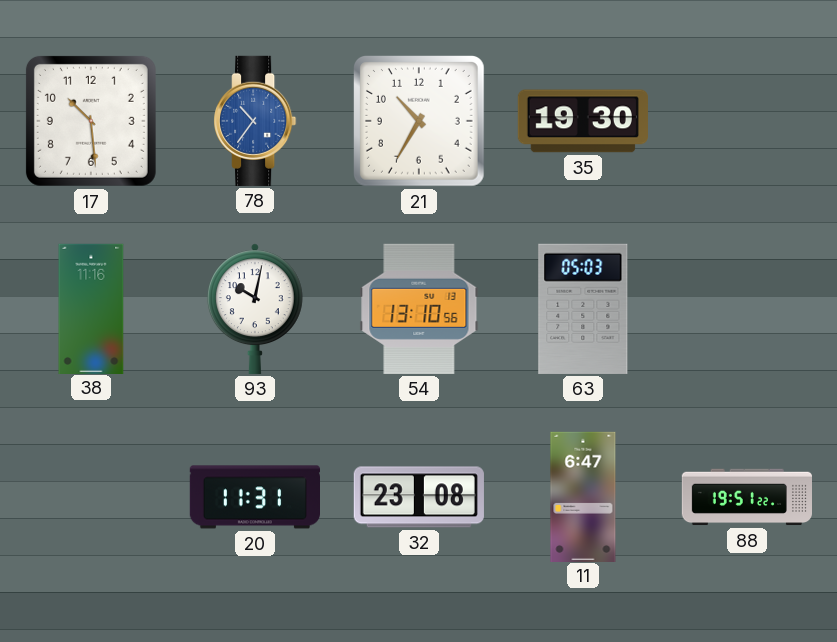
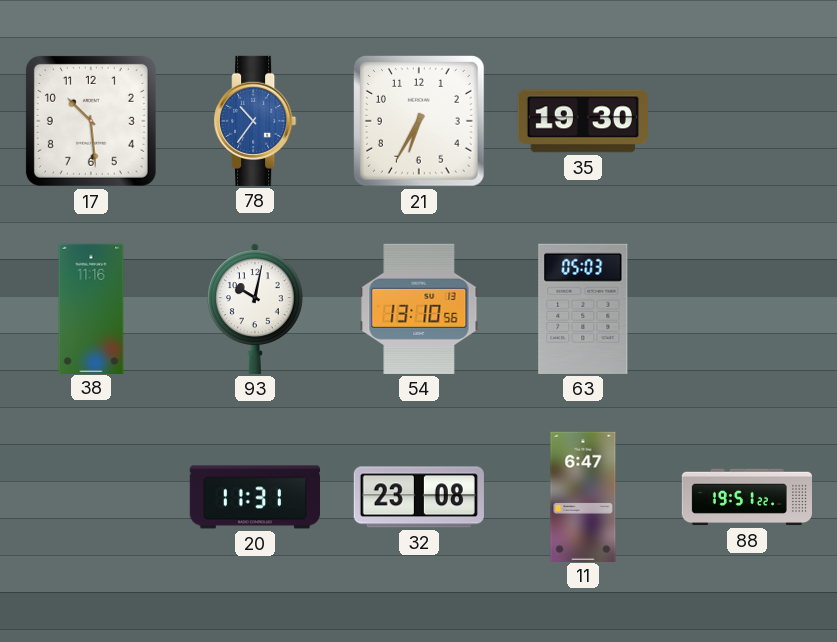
21: 10:35 -> 6:35
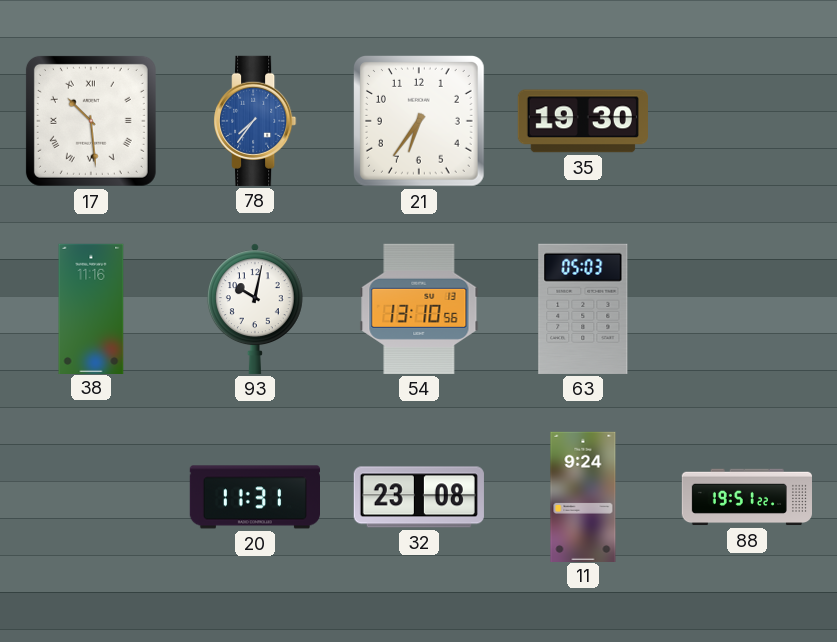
17 numerals: Arabic -> Roman
78: 10:36 -> 7:36
21: 6:35 -> 6:36
11: 6:47 -> 9:24
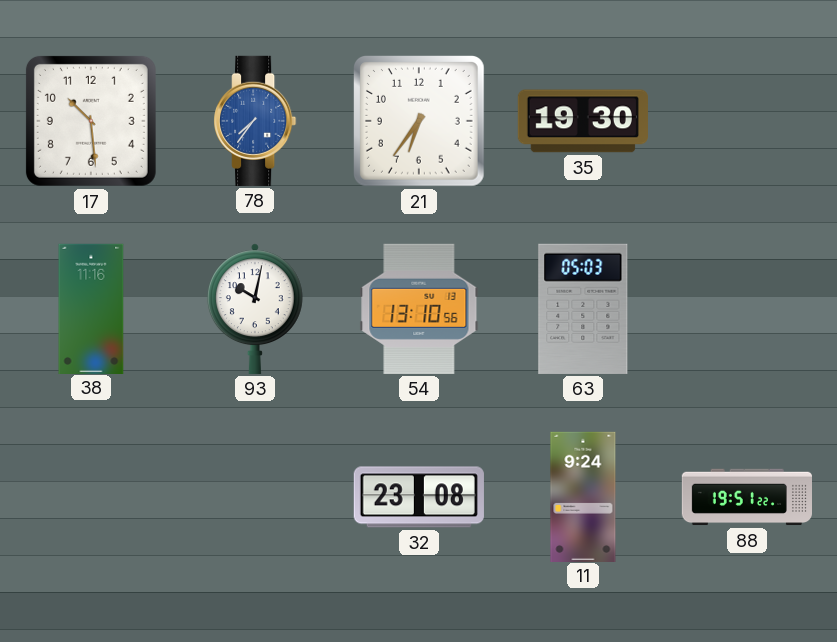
17 numerals: Roman -> Arabic
20: 11:31 -> none
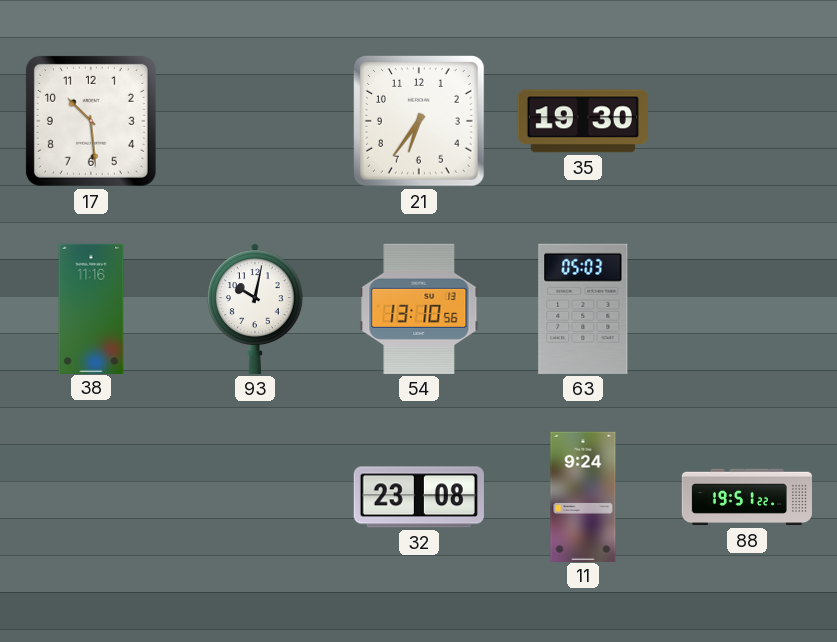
78: 7:36 -> none
